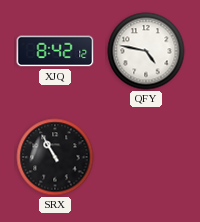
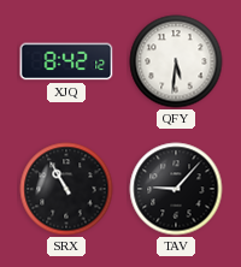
QFY: 4:47 -> 5:31
TAV: none -> 9:07
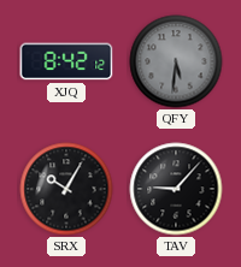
QFY dial: white -> grey
SRX: 10:55 -> 10:05
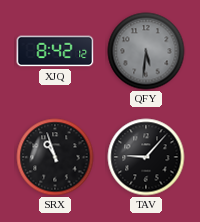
SRX: 10:05 -> 10:57
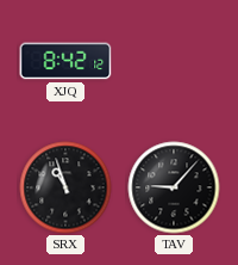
QFY: 5:31 -> none
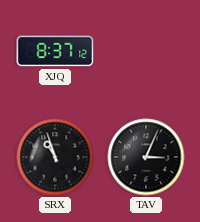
XJQ: 8:42 -> 8:37
TAV: 9:07 -> 3:04
